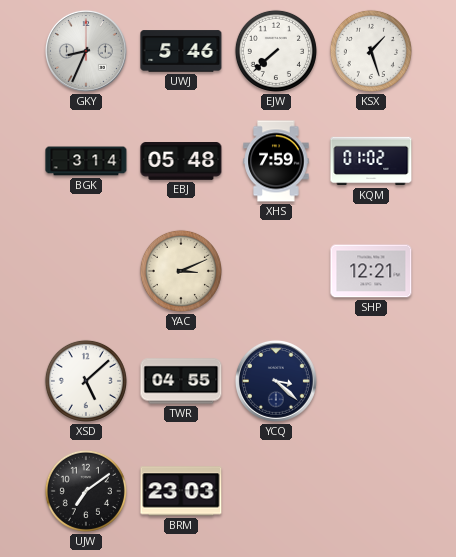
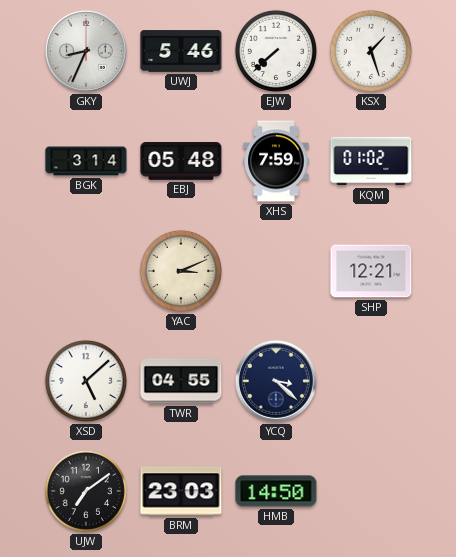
HMB: none -> 14:50
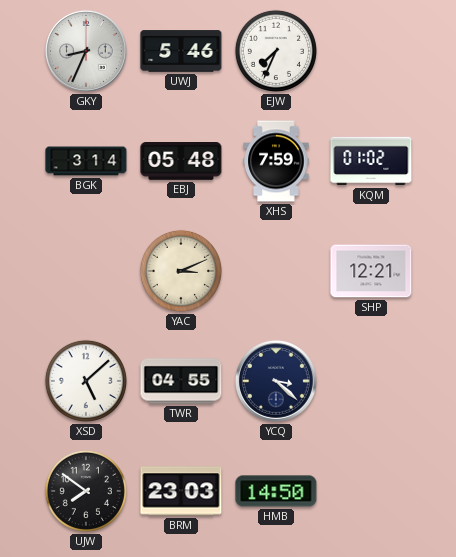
EJW: 7:38 -> 7:34
KSX: 1:27 -> none
UJW: 7:09 -> 7:51
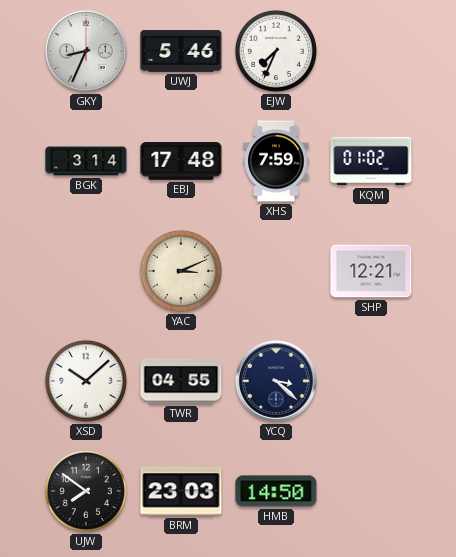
EBJ: 05:48 -> 17:48
XSD: 5:08 -> 10:08
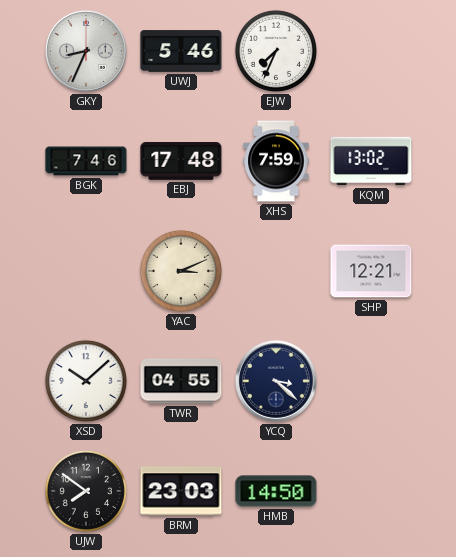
BGK: 3:14 -> 7:46
KQM: 01:02 -> 13:02
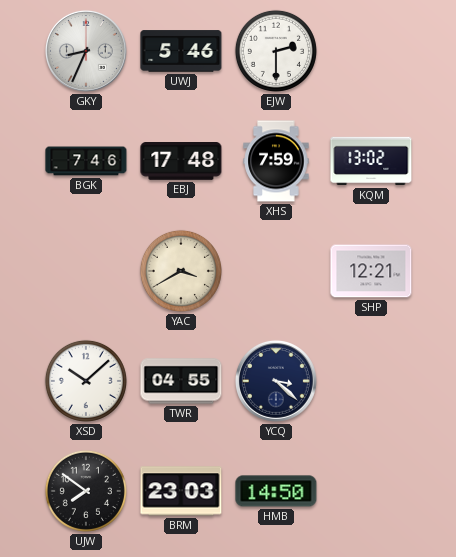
EJW: 7:34 -> 2:30
YAC: 3:11 -> 3:40
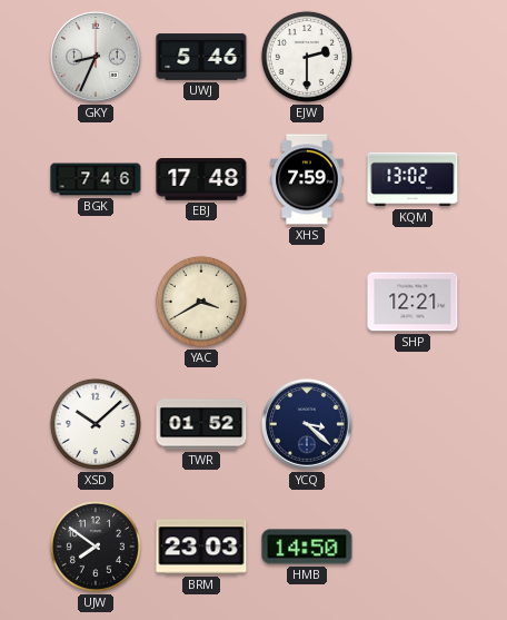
TWR: 04:55 -> 01:52
